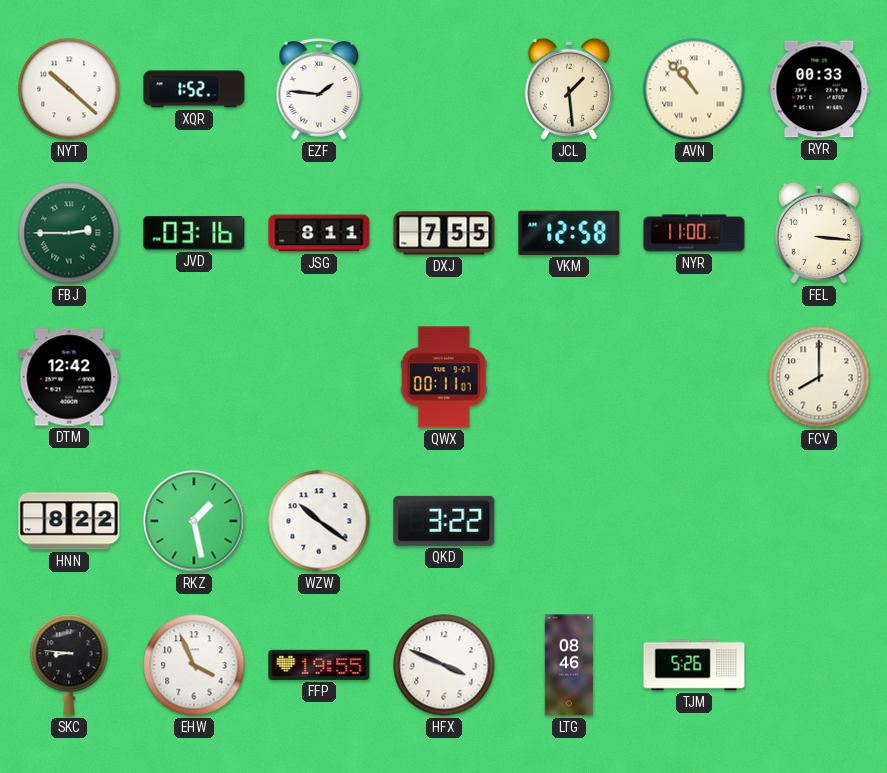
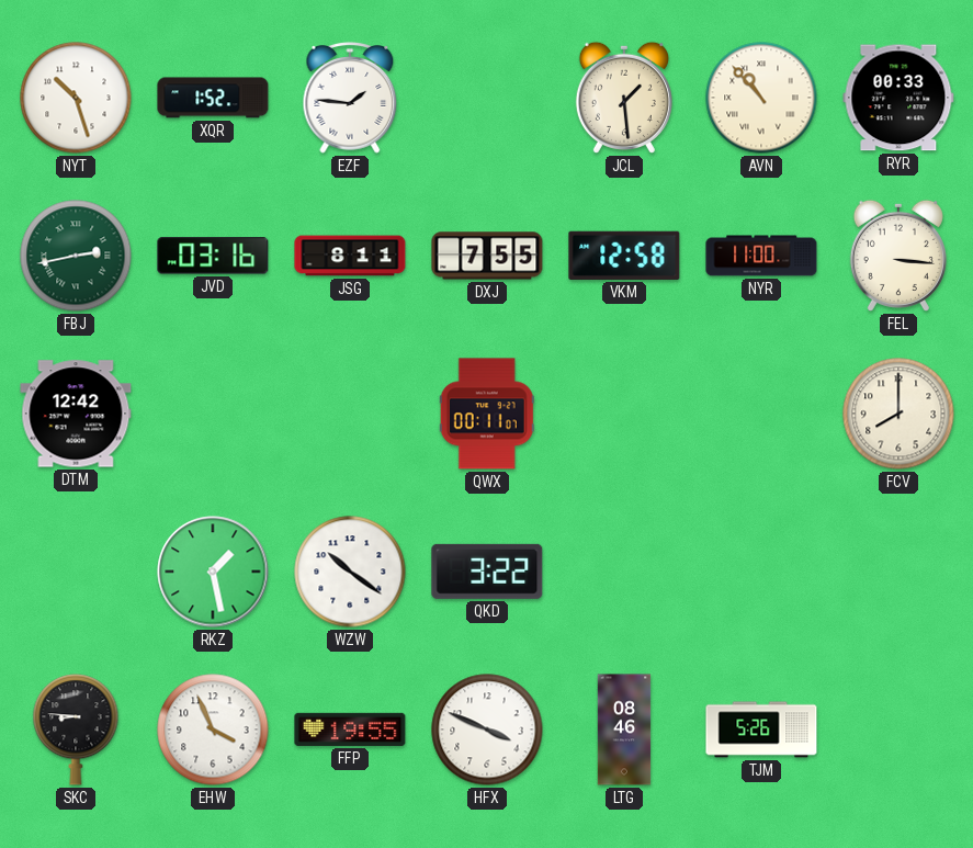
NYT: 10:22 -> 10:27
FBJ: 2:45 -> 2:43
HNN: 8:22 -> none
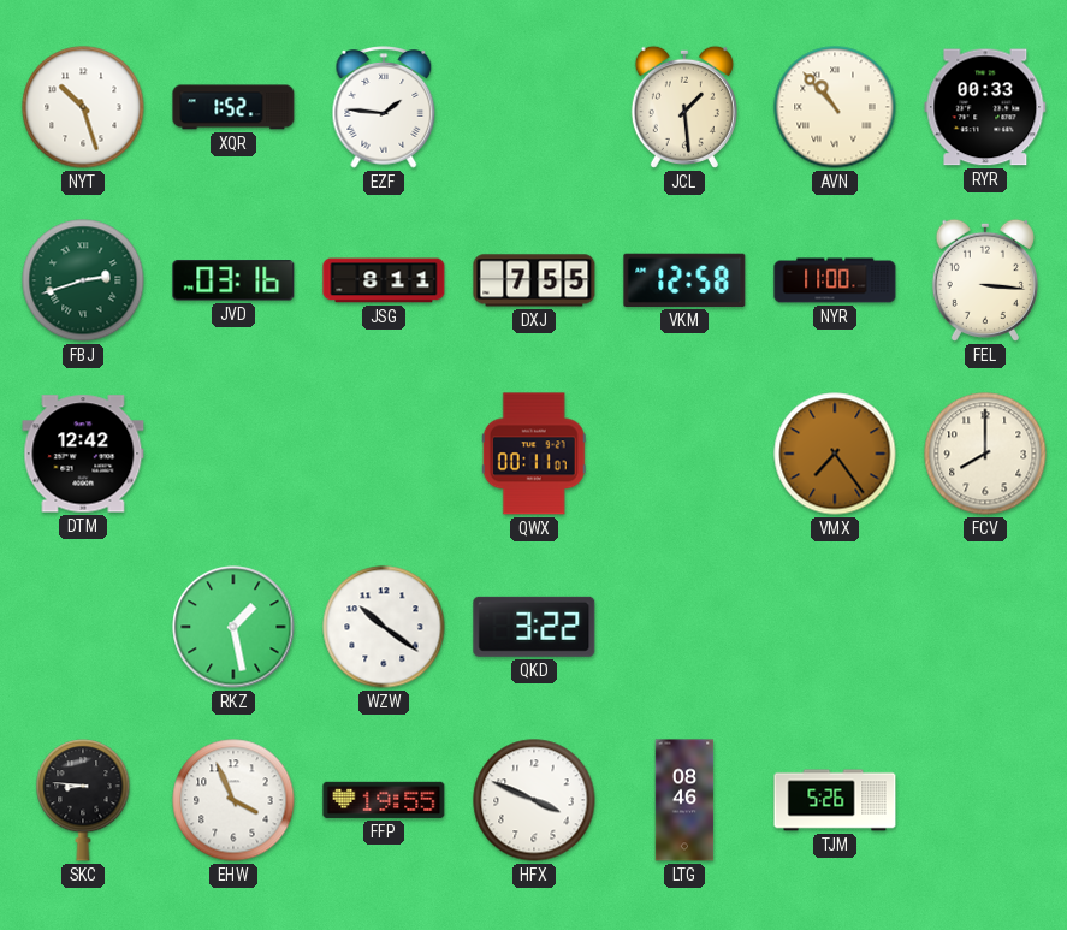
FBJ: 2:43 -> 2:42
VMX: none -> 7:24
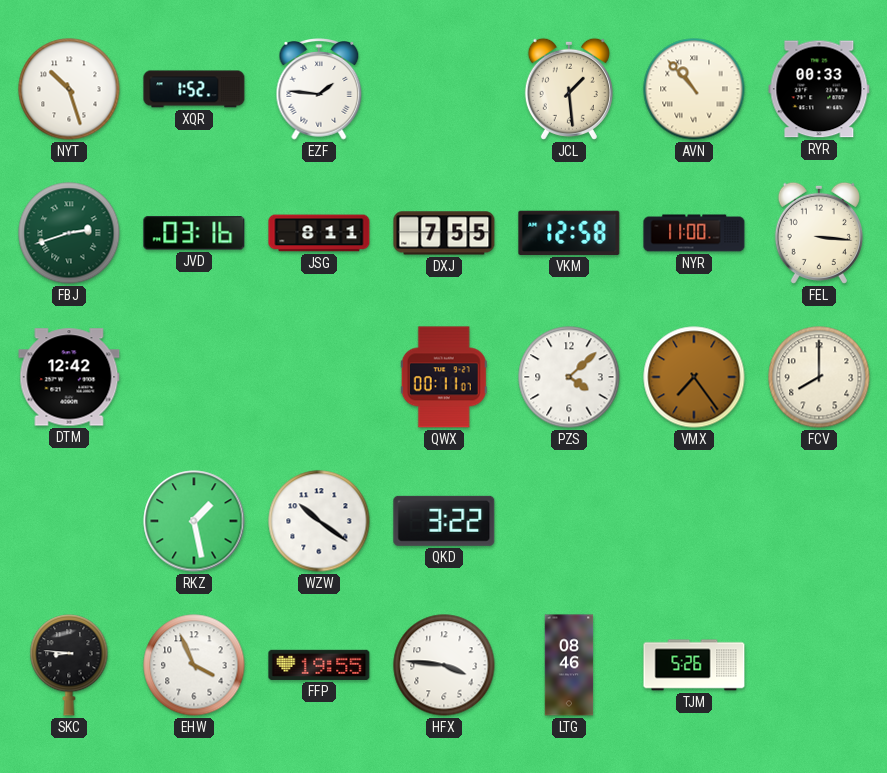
PZS: none -> 4:08
HFX: 3:49 -> 3:46
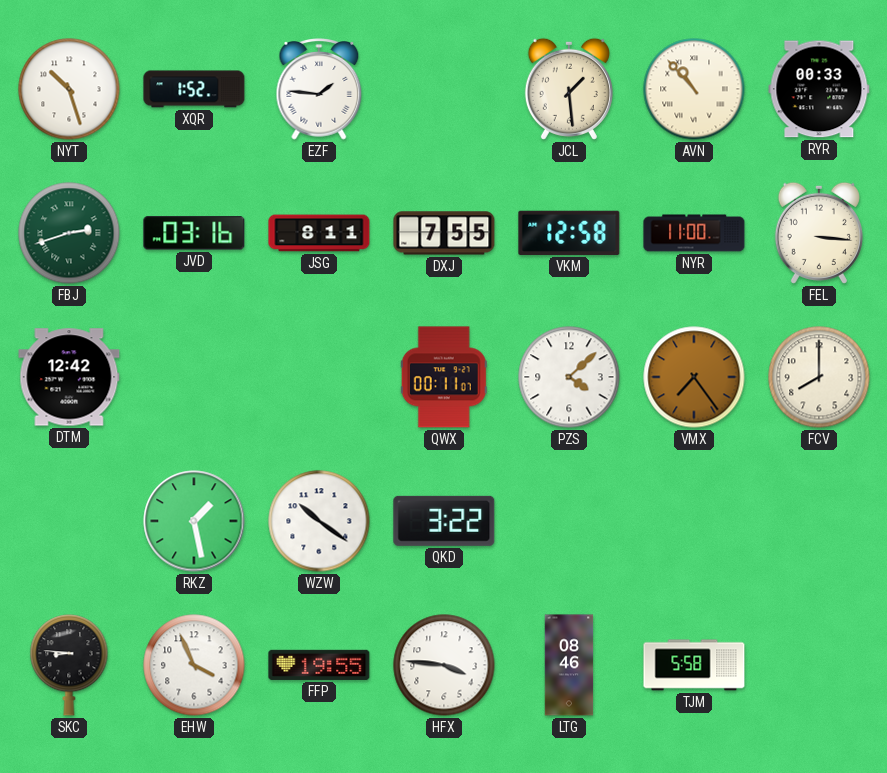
TJM: 5:26 -> 5:58
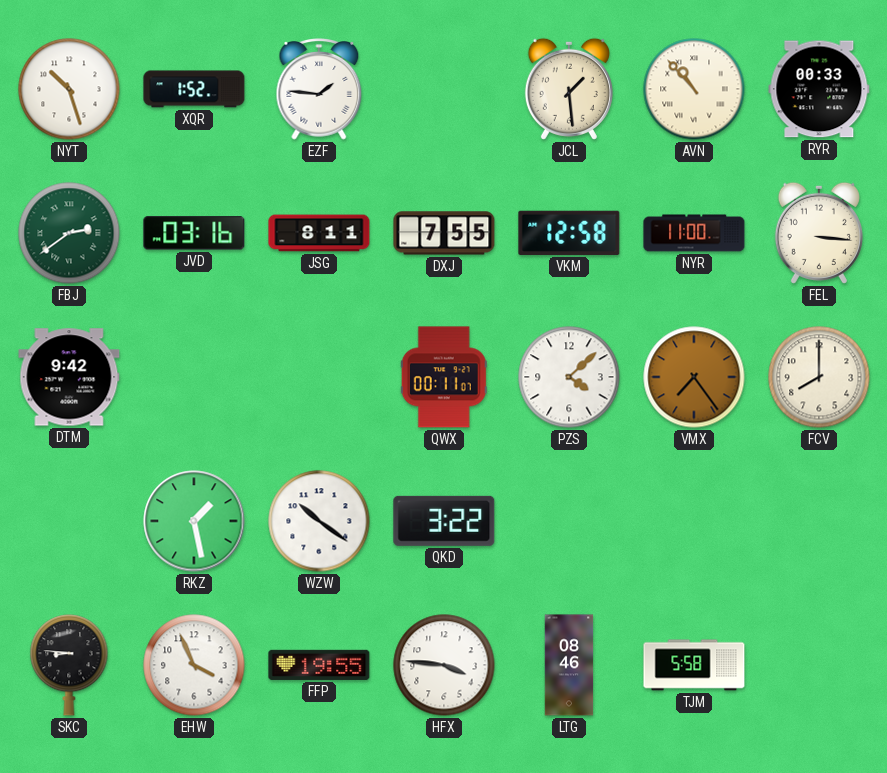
FBJ: 2:42 -> 2:39
DTM: 12:42 -> 9:42
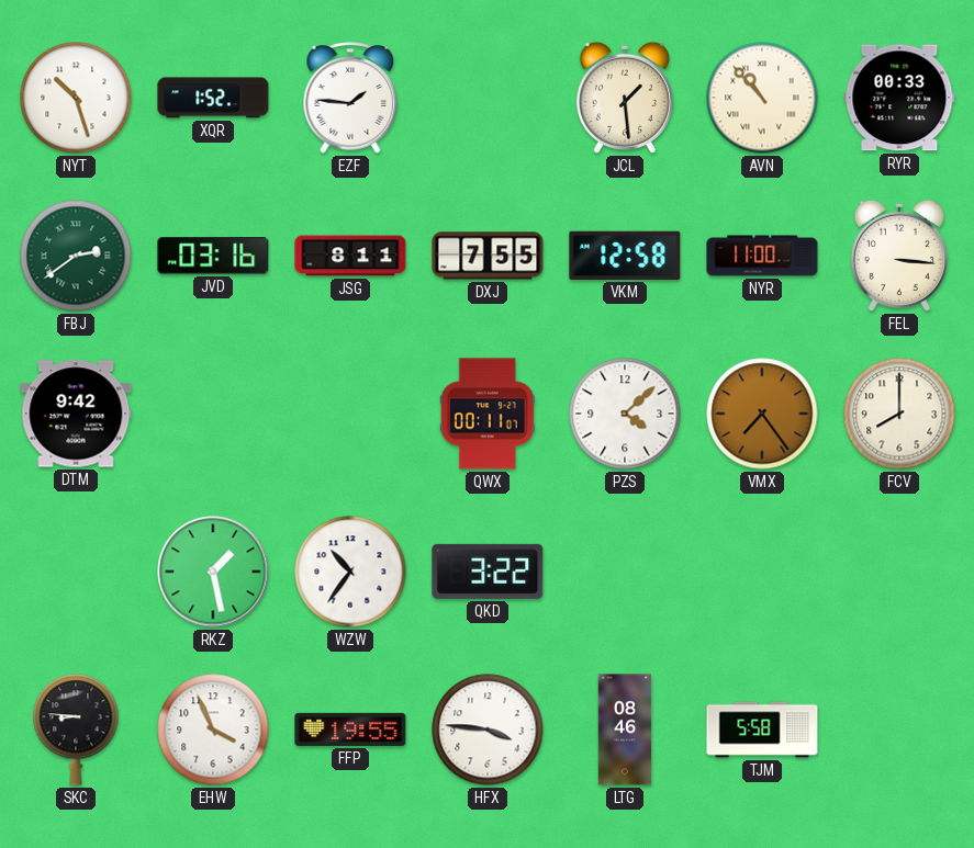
WZW: 10:21 -> 10:36
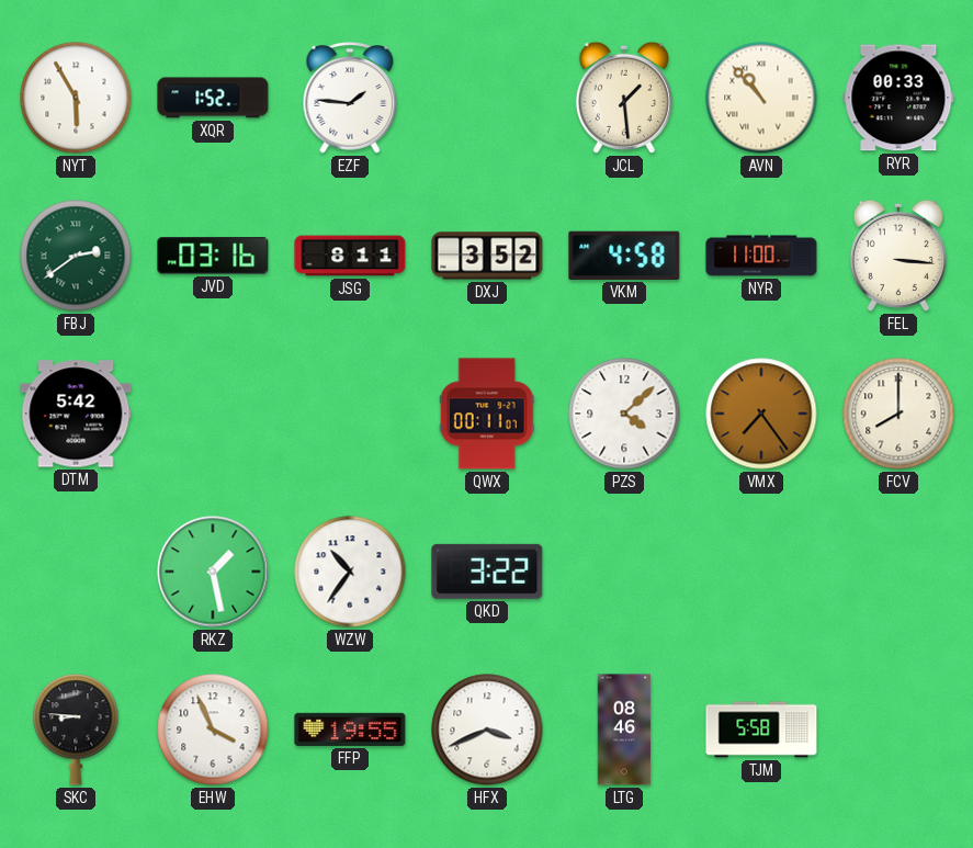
NYT: 10:27 -> 5:55
DXJ: 7:55 -> 3:52
VKM: 12:58 -> 4:58
DTM: 9:42 -> 5:42
HFX: 3:46 -> 3:41
